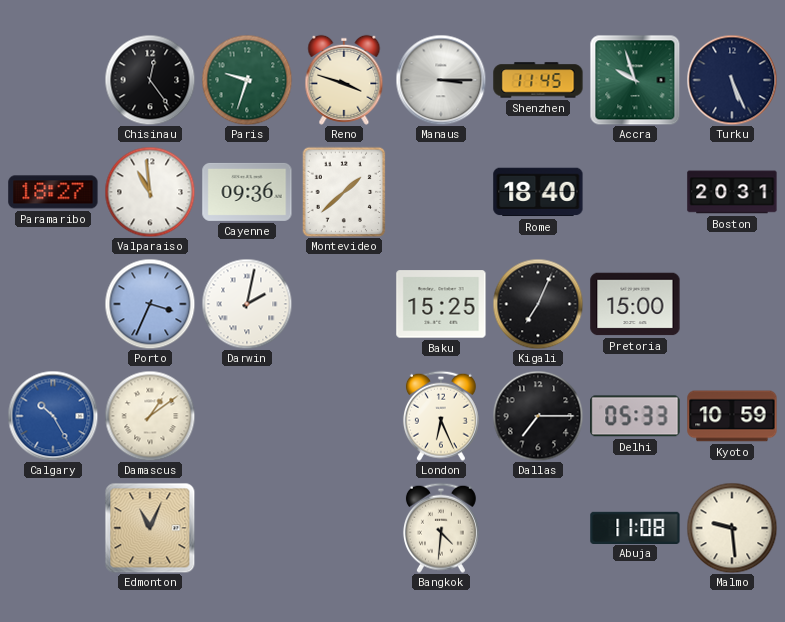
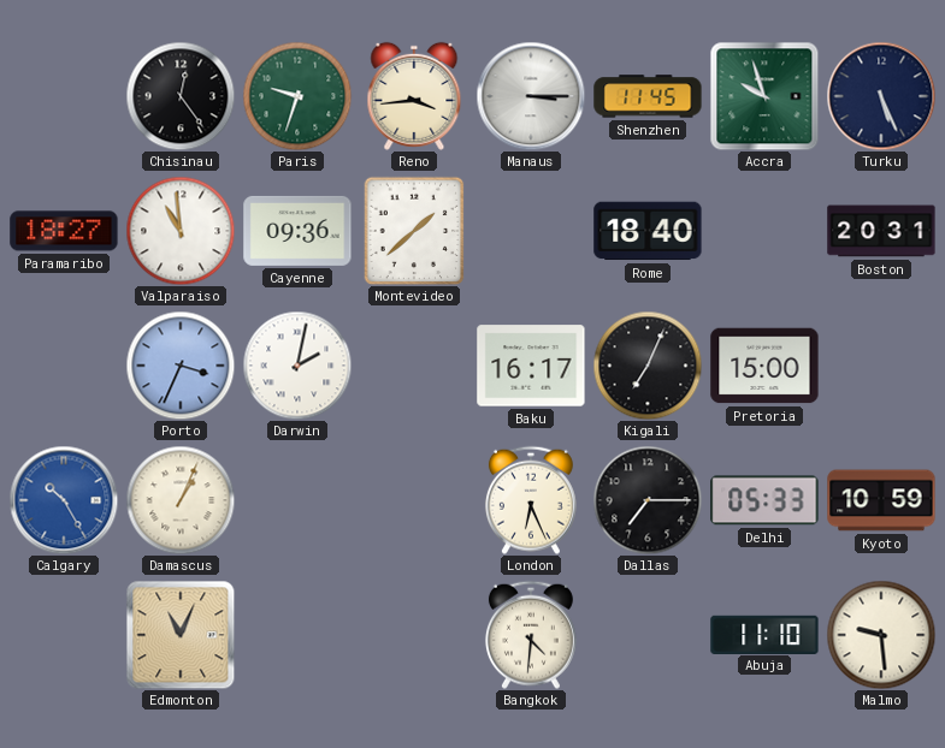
Reno: 3:48 -> 3:44
Baku: 15:25 -> 16:17
Damascus: 1:09 -> 1:04
Abuja: 11:08 -> 11:10
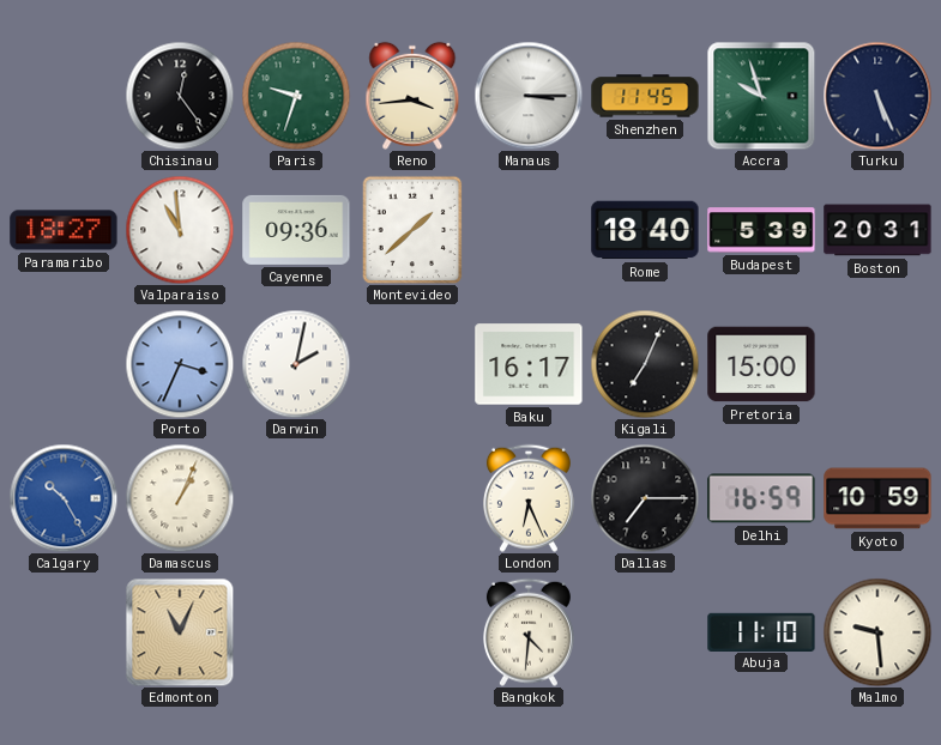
Budapest: none -> 5:39
Delhi: 05:33 -> 16:59
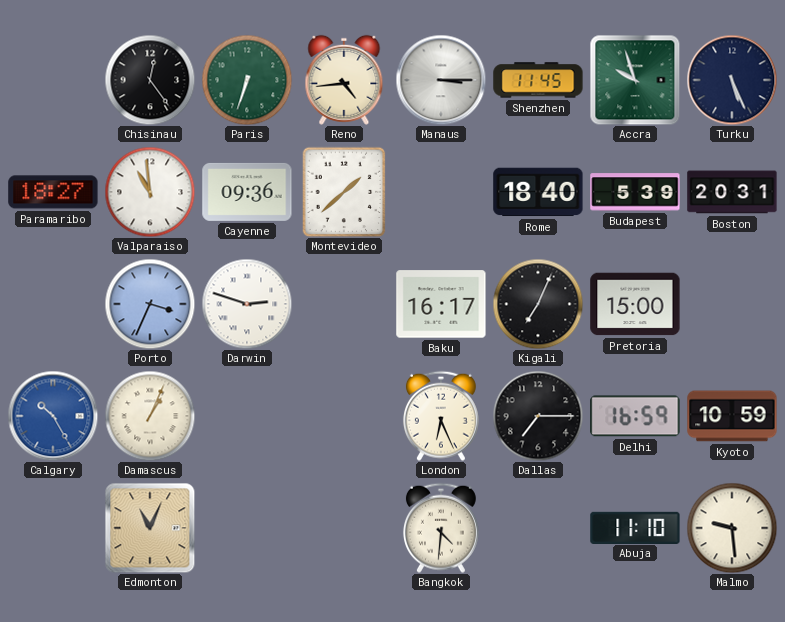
Paris: 9:33 -> 6:33
Reno: 3:44 -> 4:44
Darwin: 2:02 -> 2:48
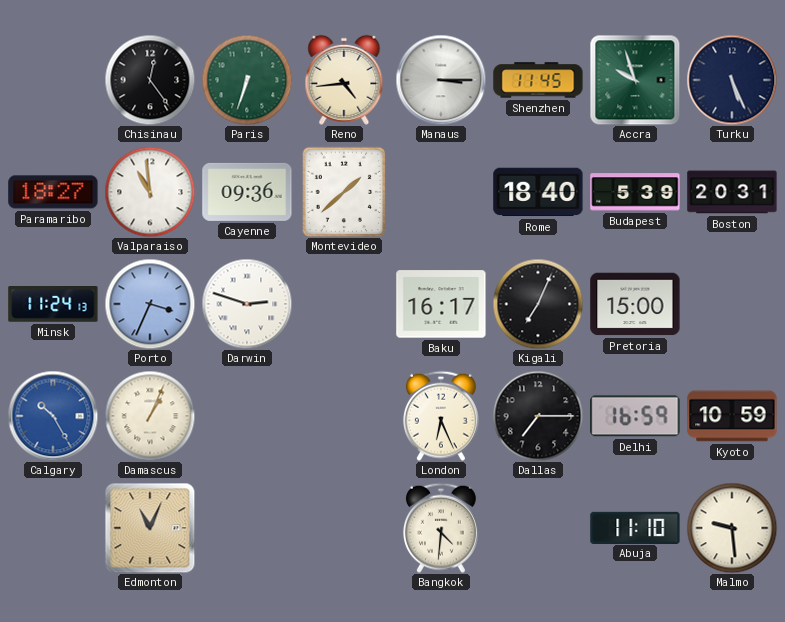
Minsk: none -> 11:24
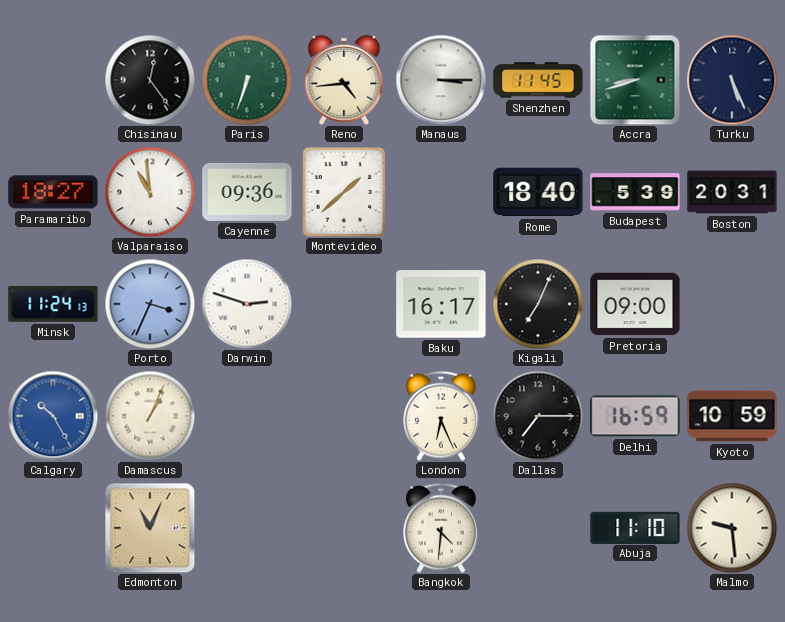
Accra: 9:57 -> 8:42
Pretoria: 15:00 -> 09:00
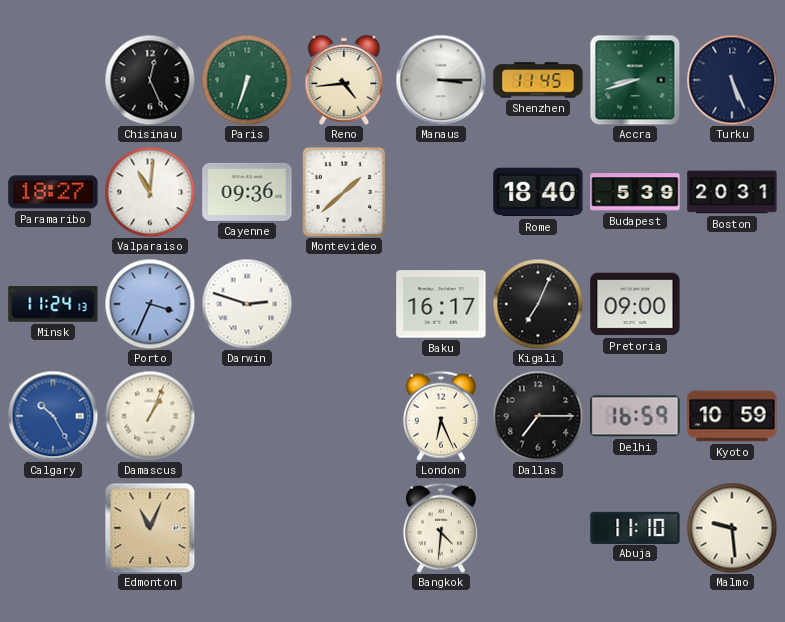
Chisinau: 12:24 -> 12:26
Valparaiso: 10:59 -> 11:01
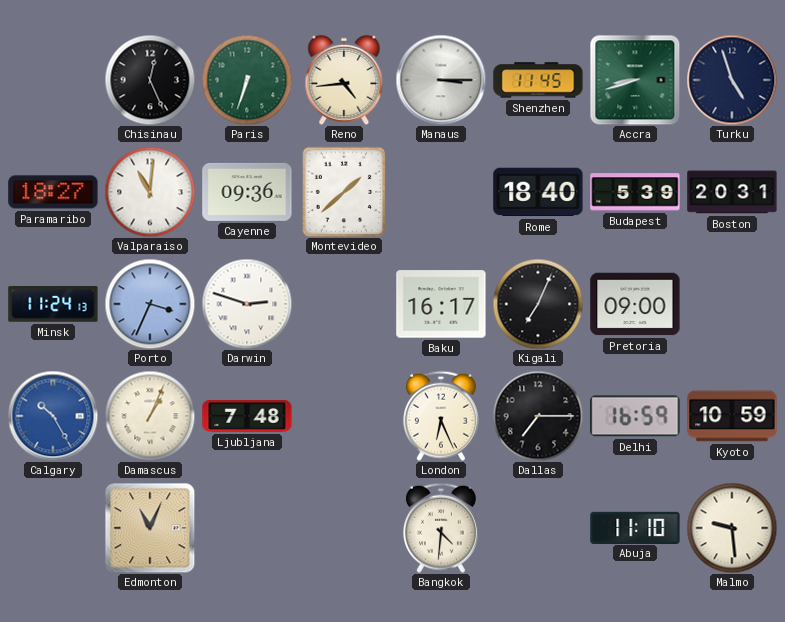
Turku: 5:26 -> 4:57
Ljubljana: none -> 7:48
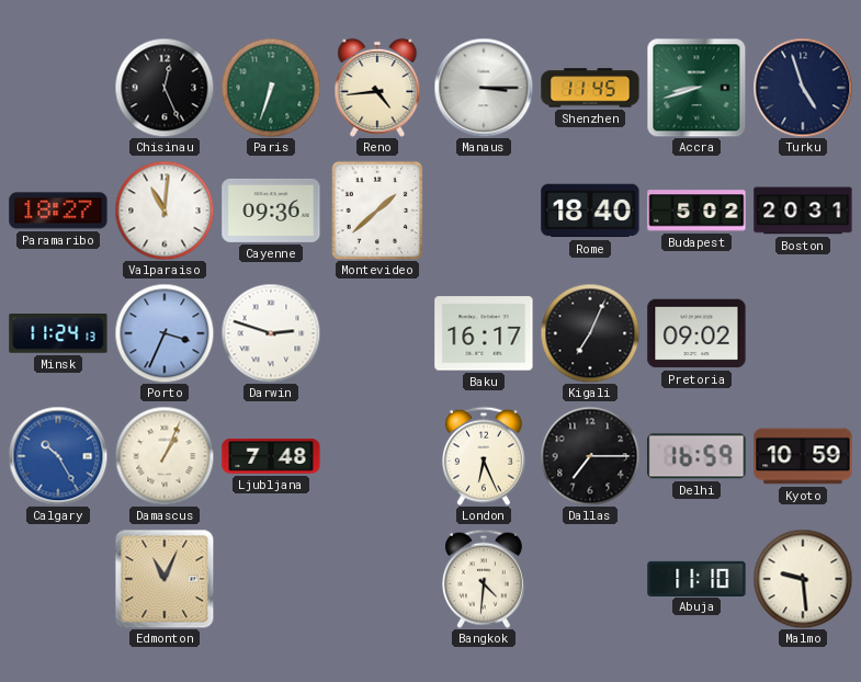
Budapest: 5:39 -> 5:02
Pretoria: 09:00 -> 09:02
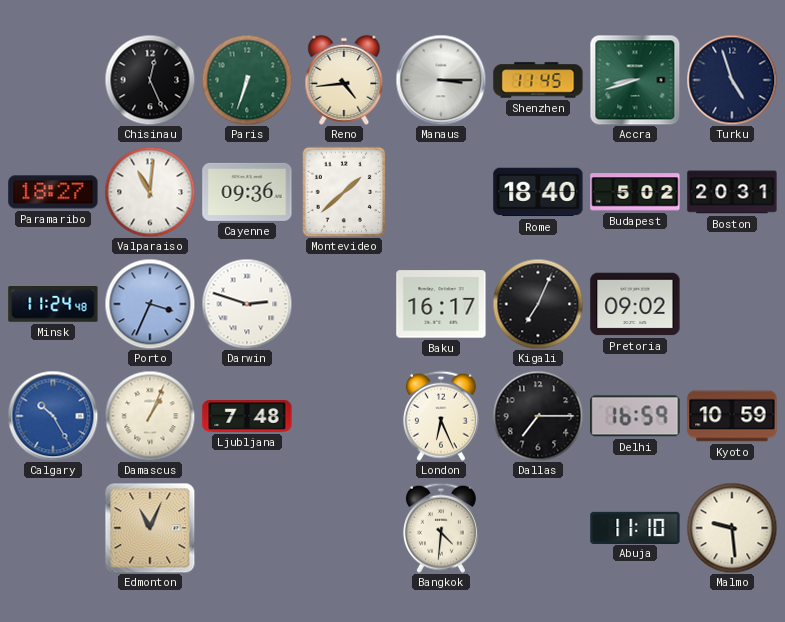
Minsk: 11:24:13 -> 11:24:48
